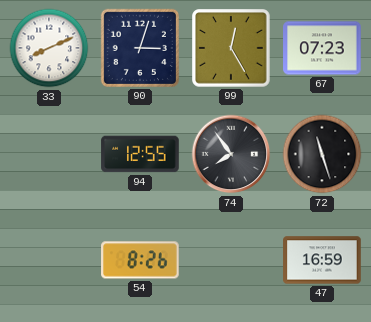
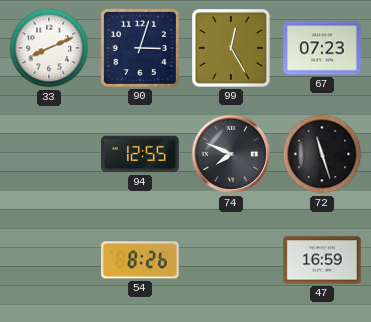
74: 7:54 -> 7:49
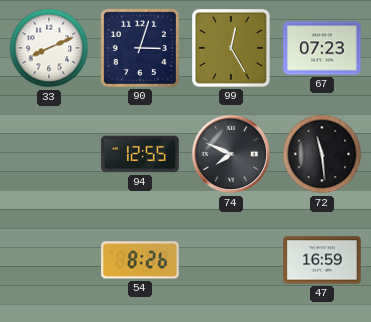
72: 11:27 -> 11:29
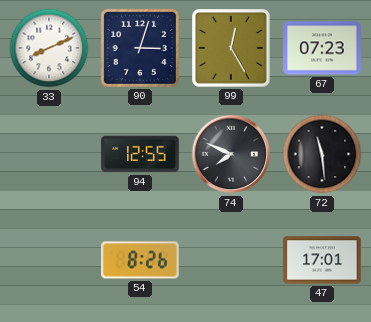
47: 16:59 -> 17:01
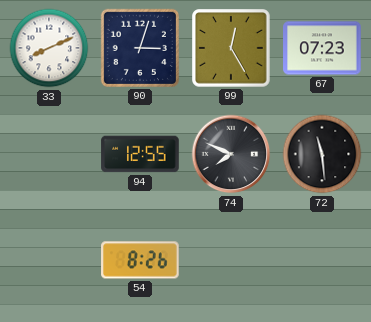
47: 17:01 -> none
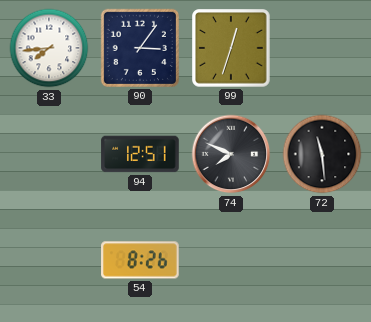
33: 8:11 -> 7:44
90: 3:03 -> 3:06
99: 12:25 -> 12:33
67: 07:23 -> none
94: 12:55 -> 12:51
